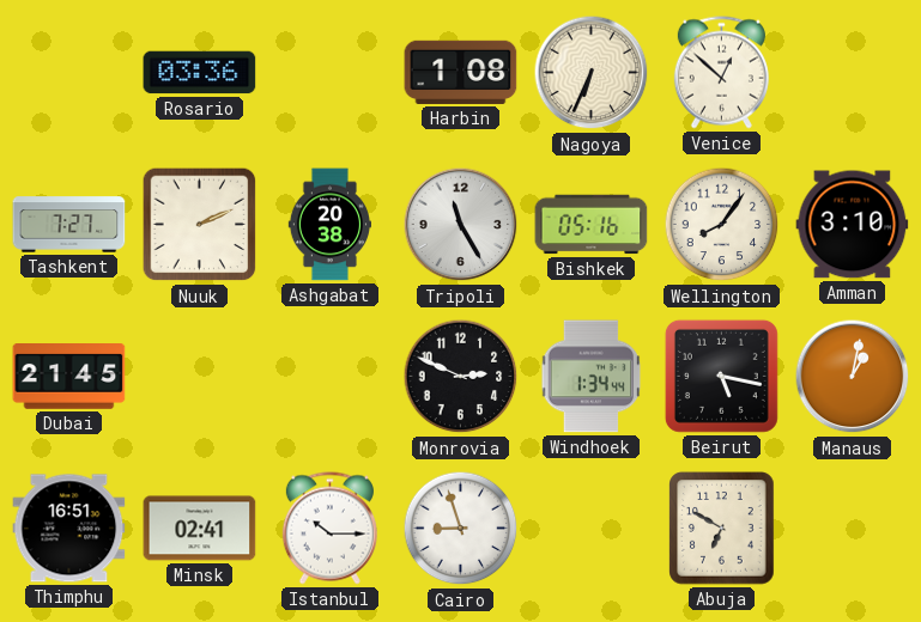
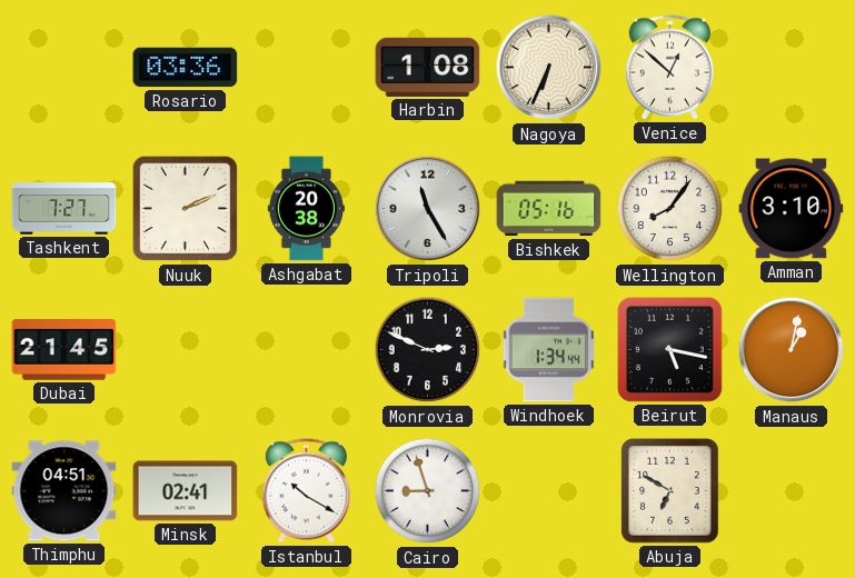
Thimphu: 16:51 -> 04:51
Istanbul: 10:15 -> 10:20
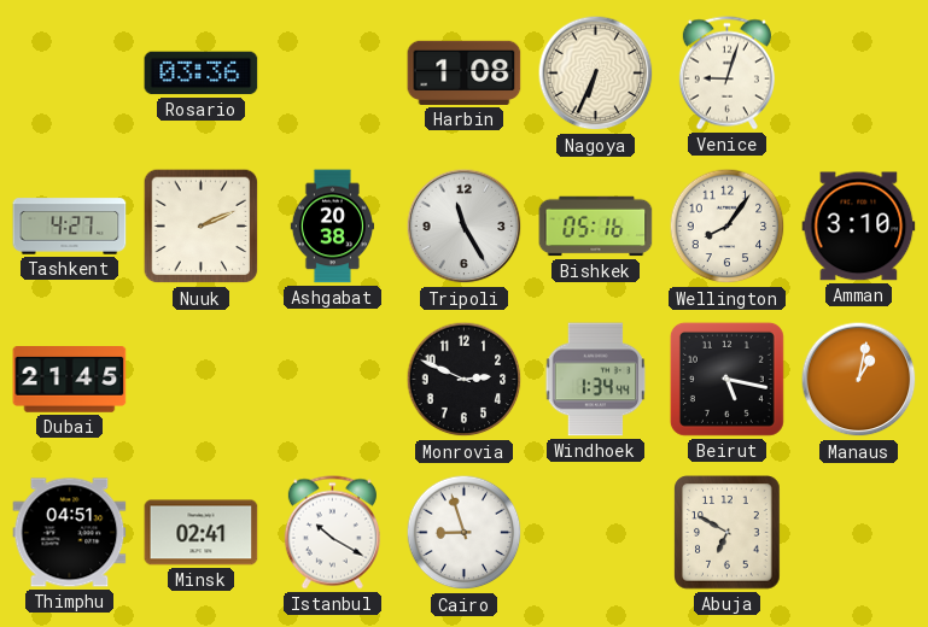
Venice: 12:52 -> 9:03
Tashkent: 7:27 -> 4:27
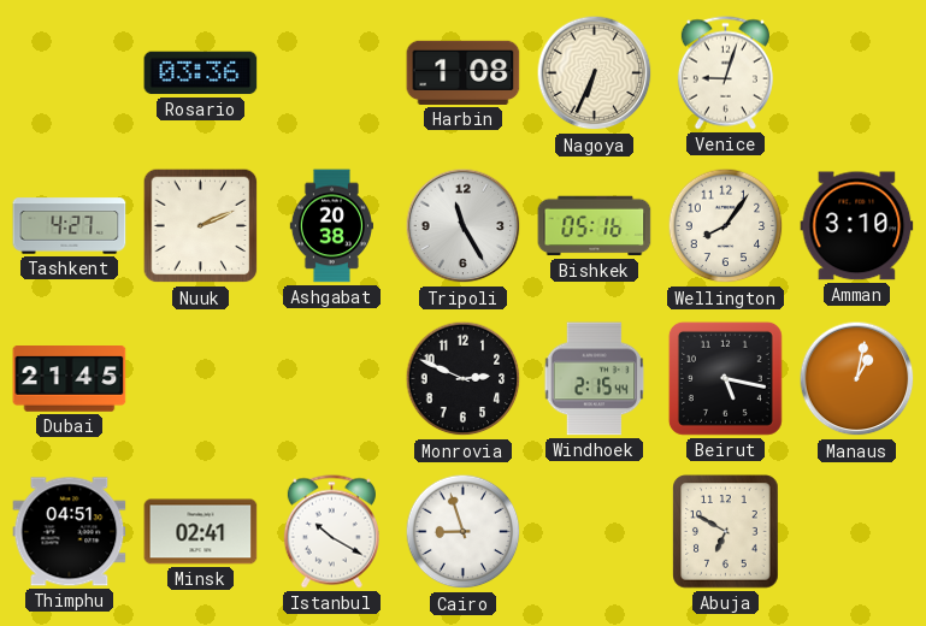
Windhoek: 1:34 -> 2:15
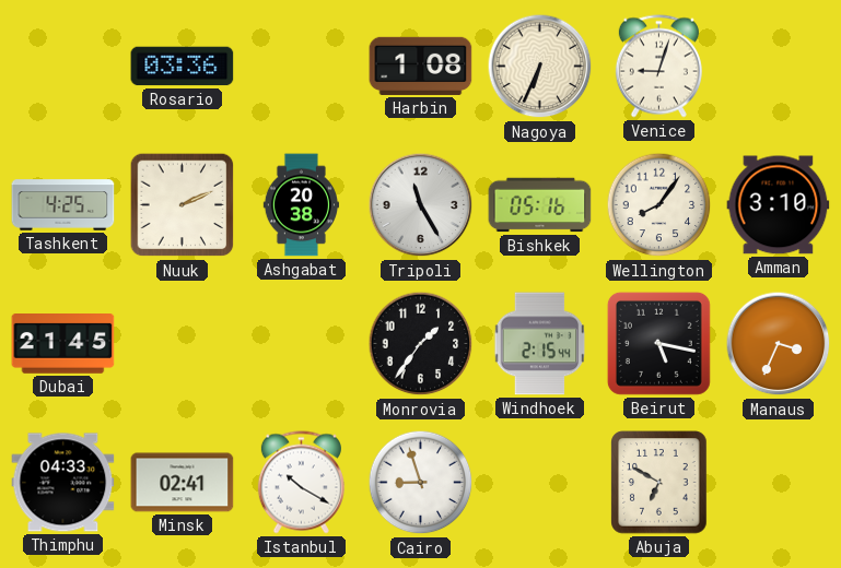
Tashkent: 4:27 -> 4:25
Monrovia: 2:49 -> 1:36
Manaus: 1:02 -> 3:34
Thimphu: 04:51 -> 04:33
